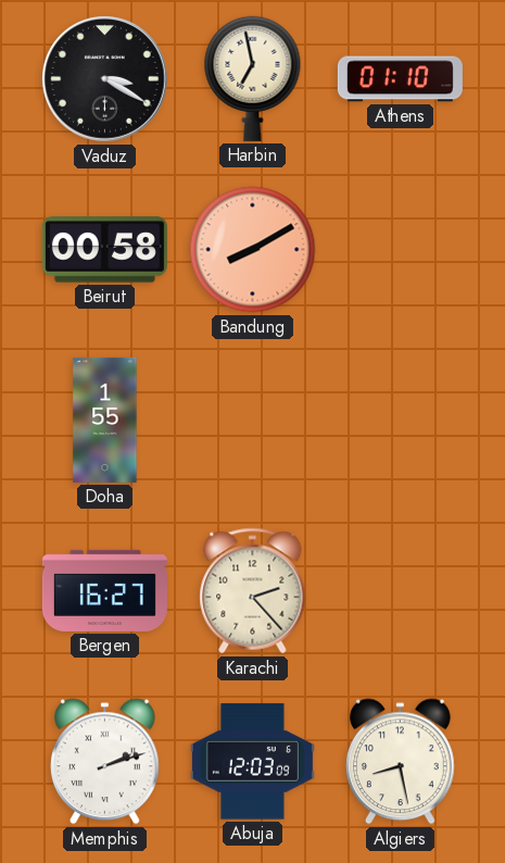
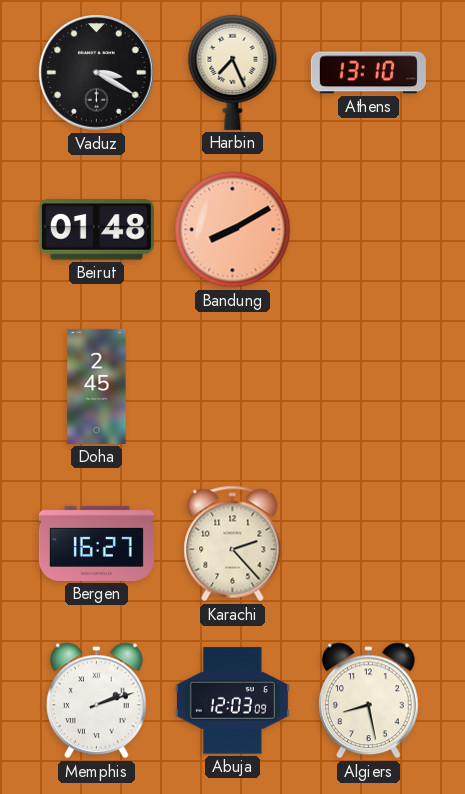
Harbin: 6:58 -> 7:26
Athens: 01:10 -> 13:10
Beirut: 00:58 -> 01:48
Doha: 1:55 -> 2:45
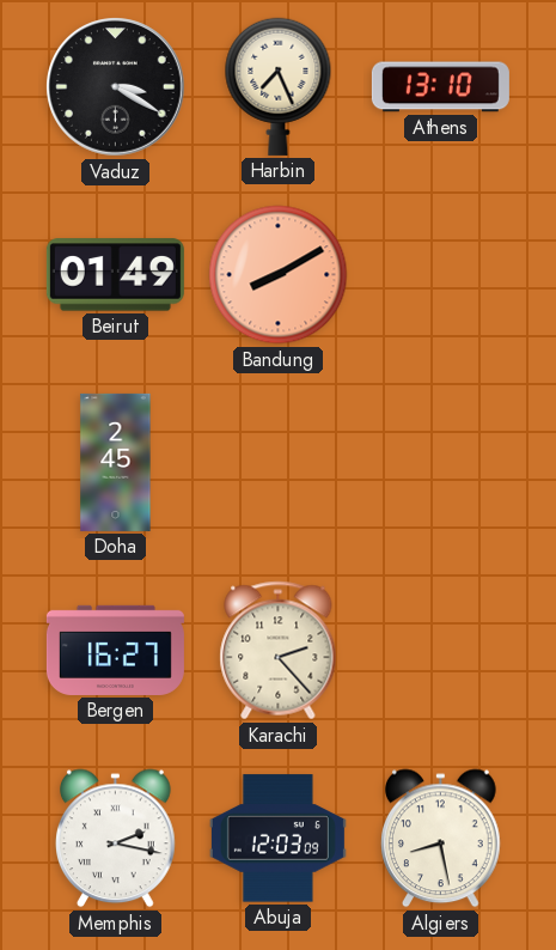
Beirut: 01:48 -> 01:49
Memphis: 2:12 -> 2:17
